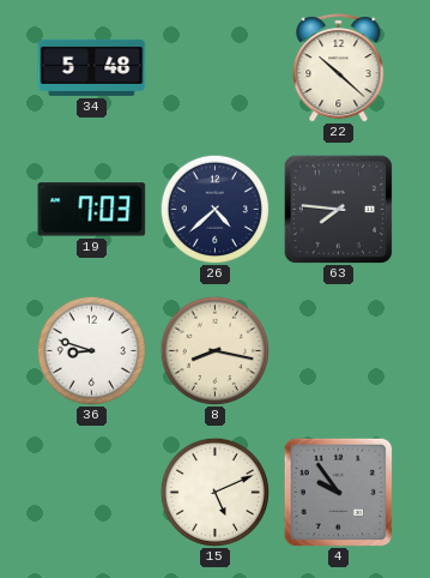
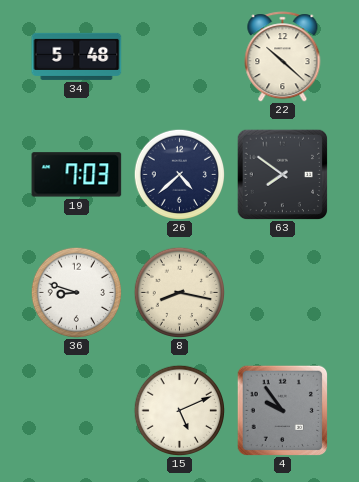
63: 7:46 -> 7:51
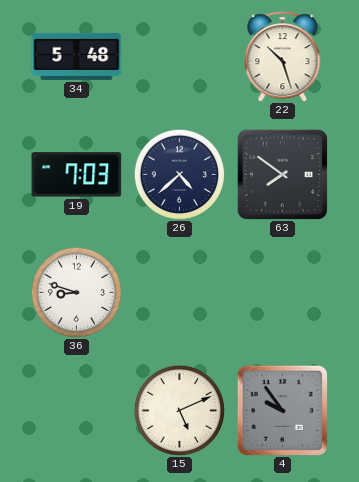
22: 10:22 -> 10:27
8: 8:17 -> none
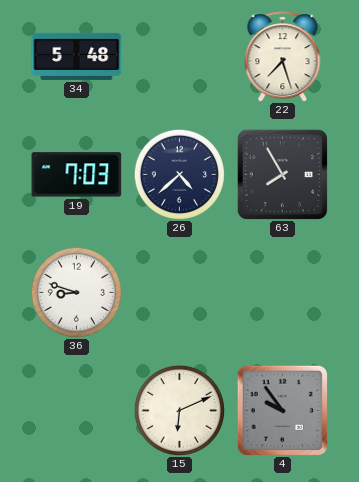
22: 10:27 -> 7:27
63: 7:51 -> 7:55
15: 5:11 -> 6:11
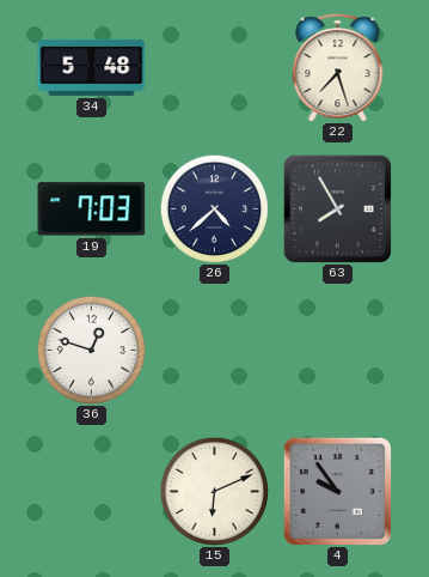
36: 8:48 -> 12:48
